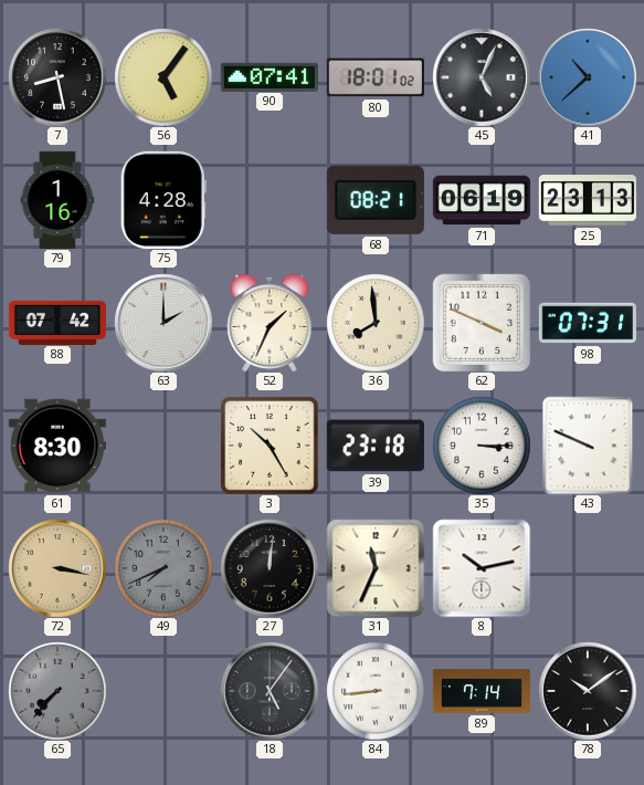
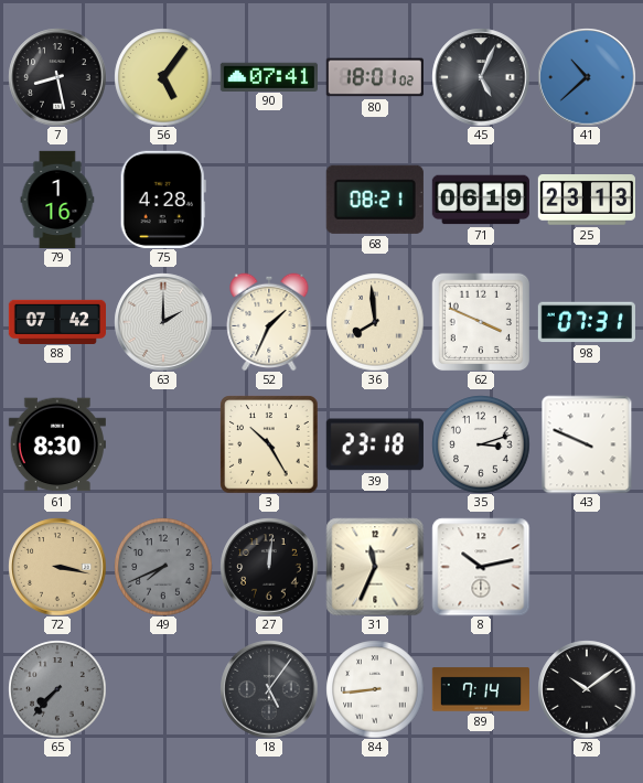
35: 3:15 -> 3:12
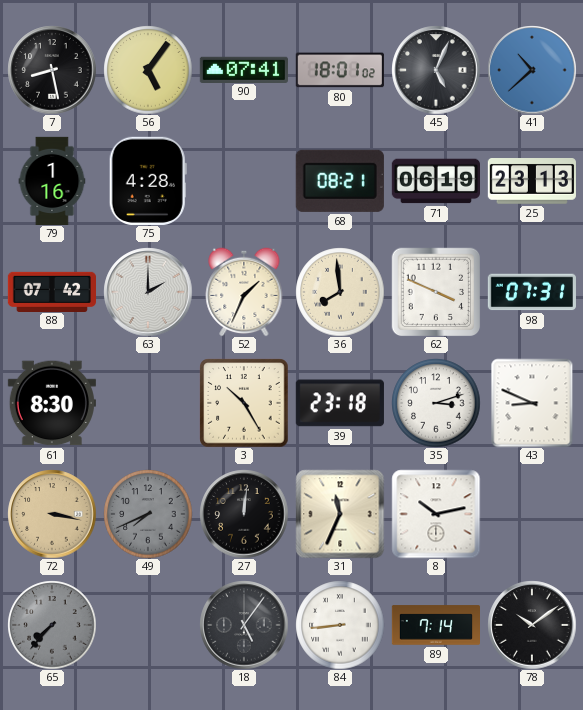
43: 9:49 -> 8:49
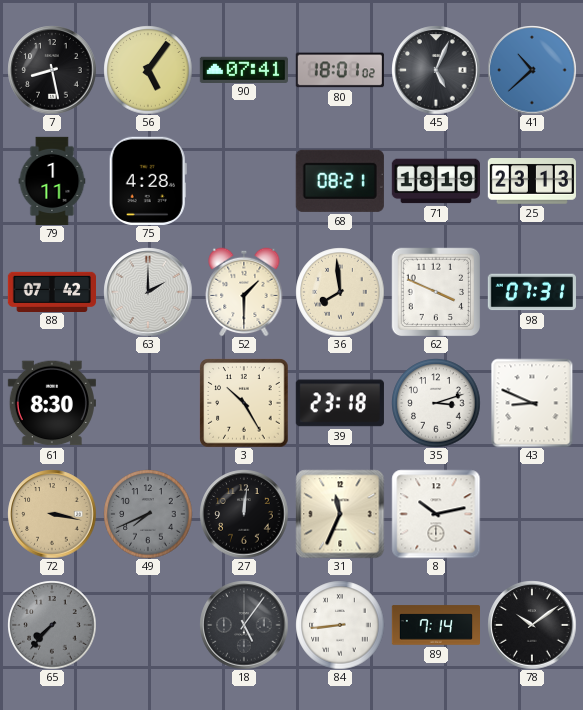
79: 1:16 -> 1:11
71: 06:19 -> 18:19
52: 1:34 -> 1:30
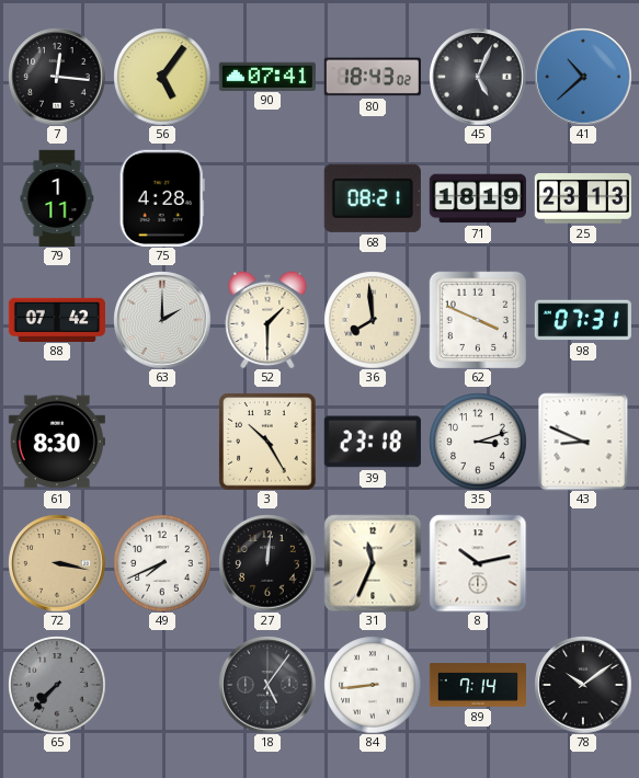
7: 8:28 -> 12:16
80: 18:01 -> 18:43
49 dial: grey -> white
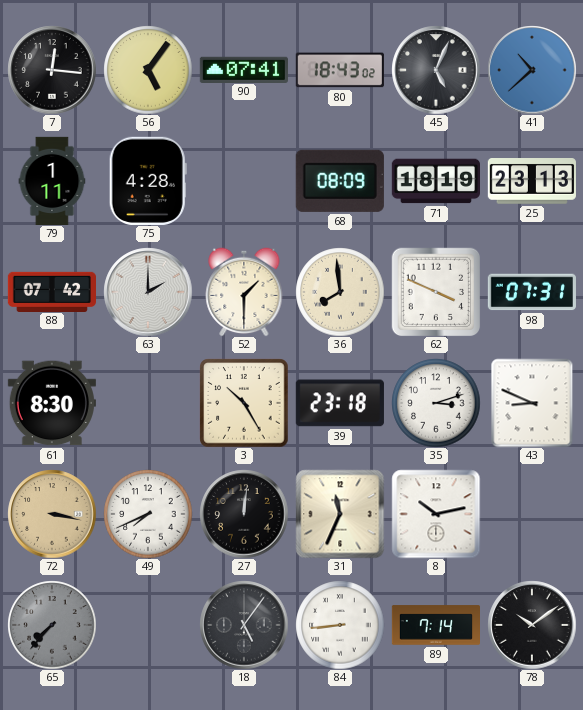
68: 08:21 -> 08:09
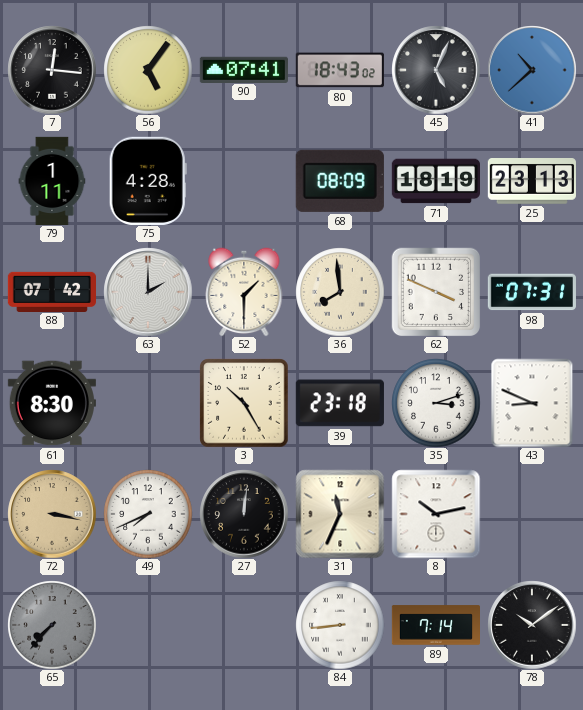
18: 5:06 -> none
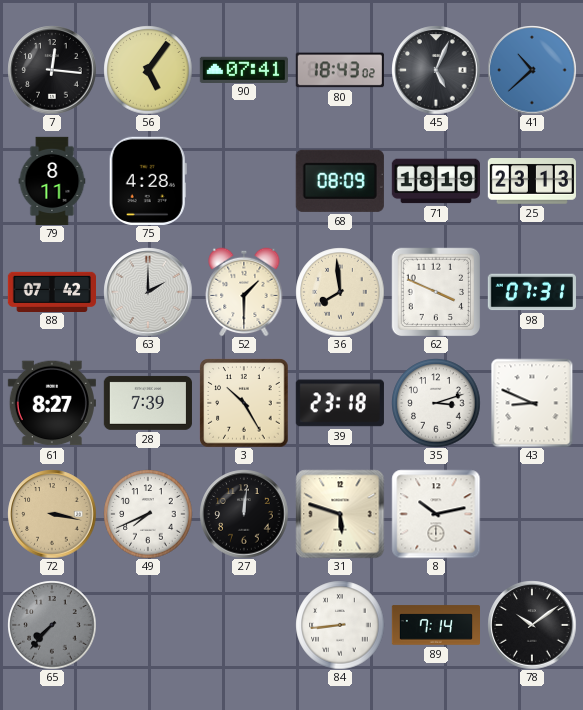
79: 1:11 -> 8:11
61: 8:30 -> 8:27
28: none -> 7:39
31: 11:34 -> 5:48
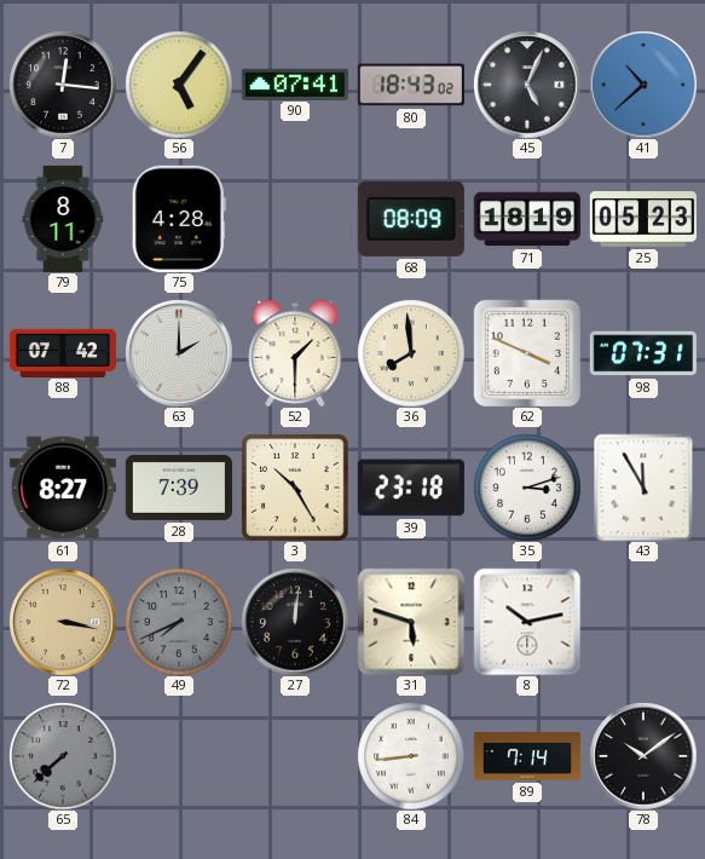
25: 23:13 -> 05:23
43: 8:49 -> 11:55
49 dial: white -> grey
65: 7:37 -> 7:38
